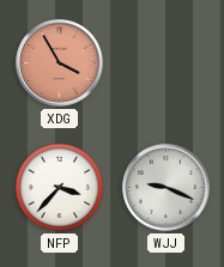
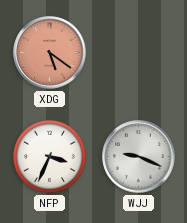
XDG: 3:55 -> 5:21
NFP: 3:37 -> 3:34
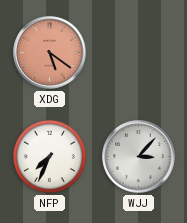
NFP: 3:34 -> 7:34
WJJ: 9:19 -> 3:07
